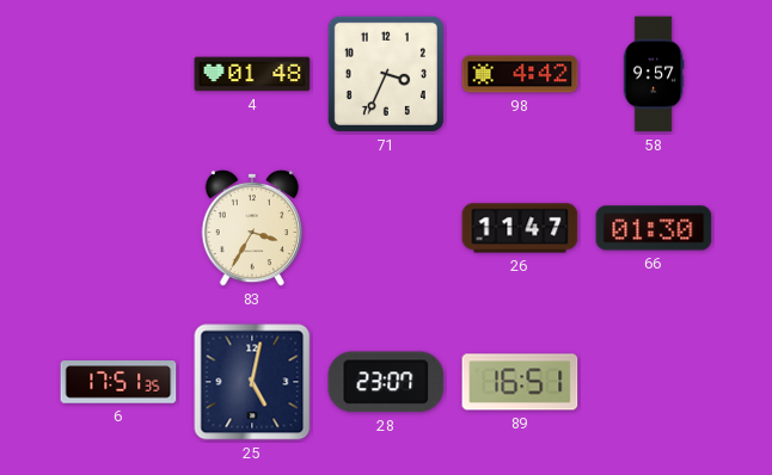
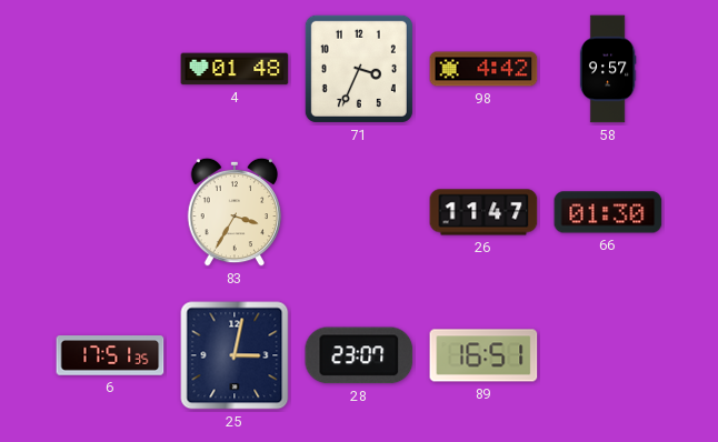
25: 5:02 -> 3:02
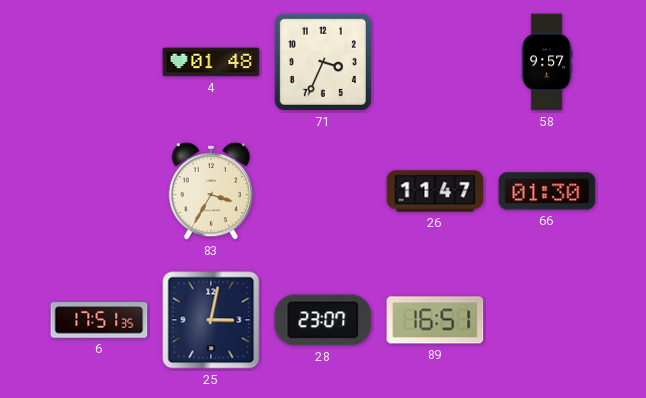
98: 4:42 -> none
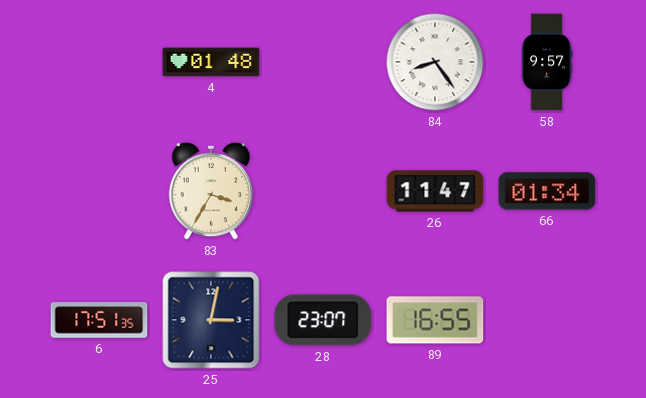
71: 3:34 -> none
84: none -> 8:24
66: 01:30 -> 01:34
89: 16:51 -> 16:55
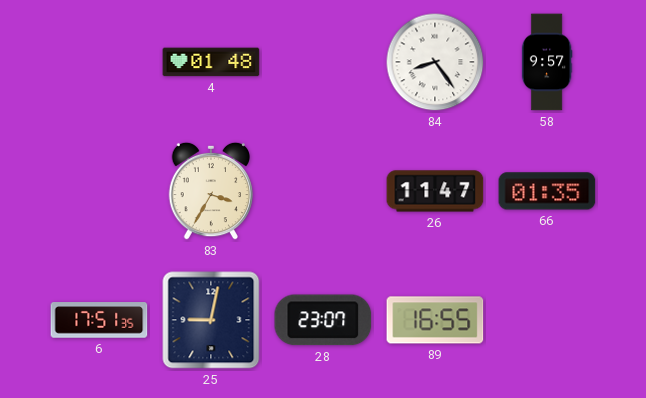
66: 01:34 -> 01:35
25: 3:02 -> 9:02
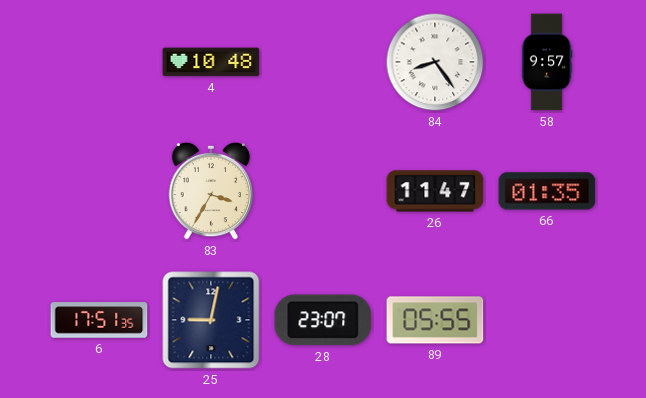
4: 01:48 -> 10:48
89: 16:55 -> 05:55
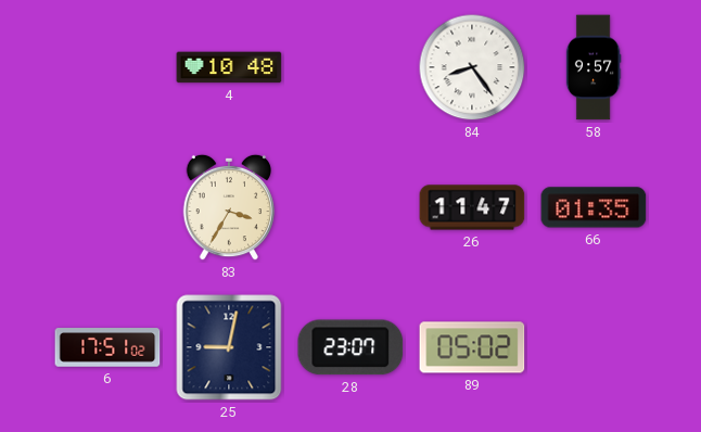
6: 17:51:35 -> 17:51:02
89: 05:55 -> 05:02
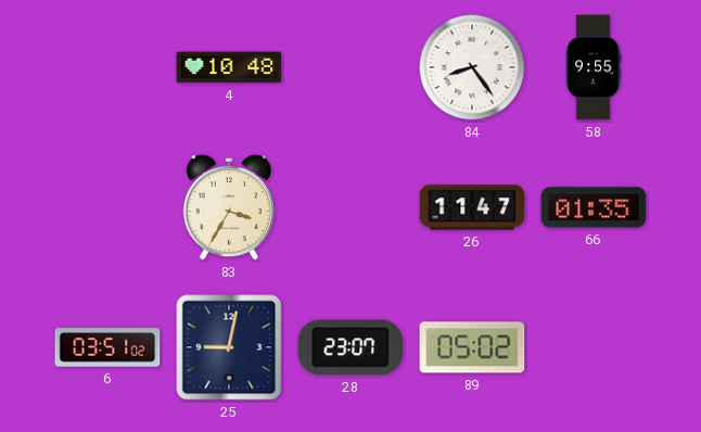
58: 9:57 -> 9:55
6: 17:51 -> 03:51
